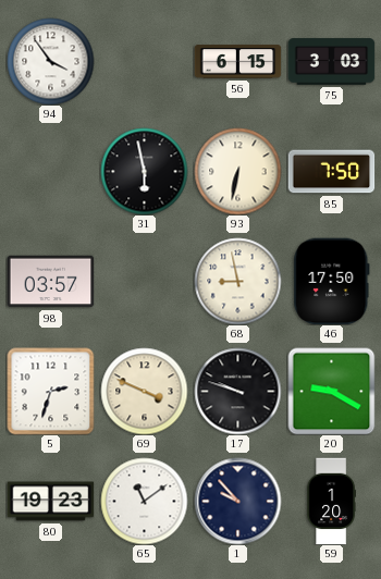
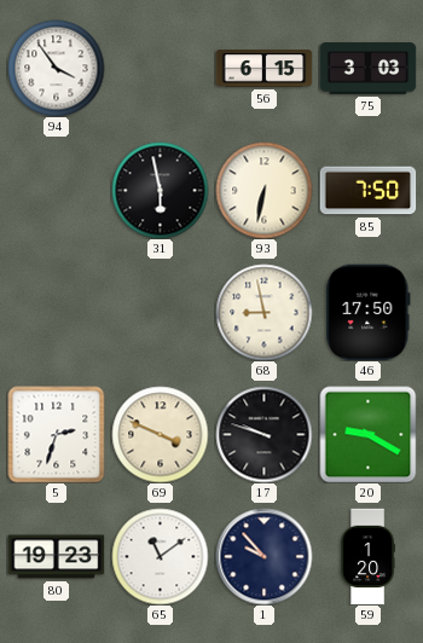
98: 03:57 -> none
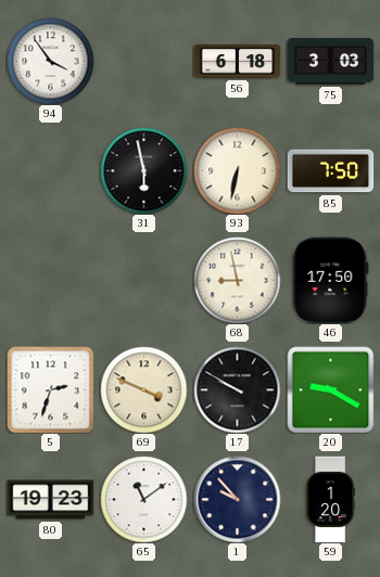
56: 6:15 -> 6:18
17: 9:48 -> 9:50
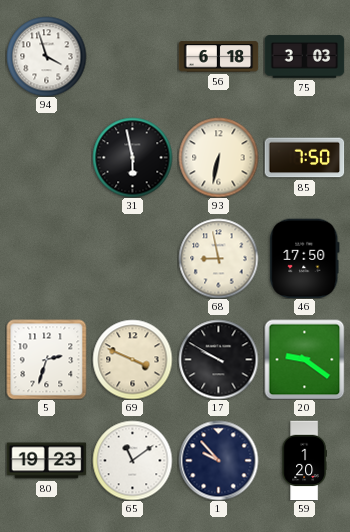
94: 3:54 -> 3:57
20: 9:20 -> 9:21
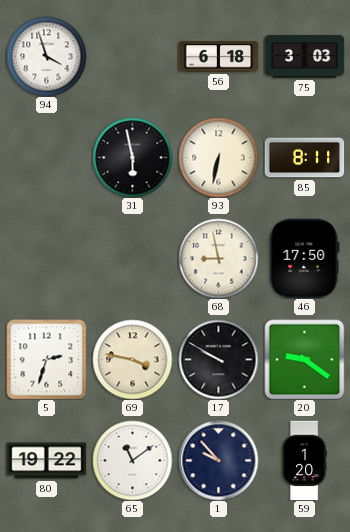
85: 7:50 -> 8:11
69: 3:49 -> 3:47
80: 19:23 -> 19:22
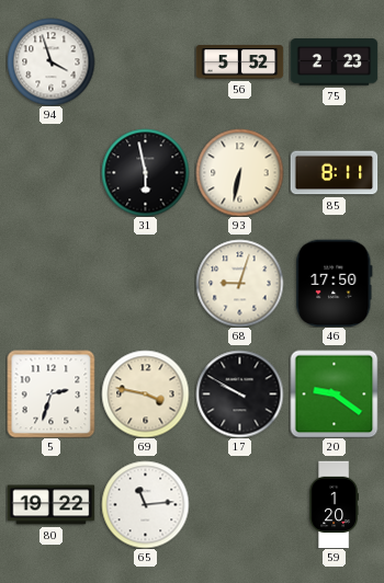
56: 6:18 -> 5:52
75: 3:03 -> 2:23
68: 8:58 -> 9:03
65: 11:09 -> 11:14
1: 9:53 -> none
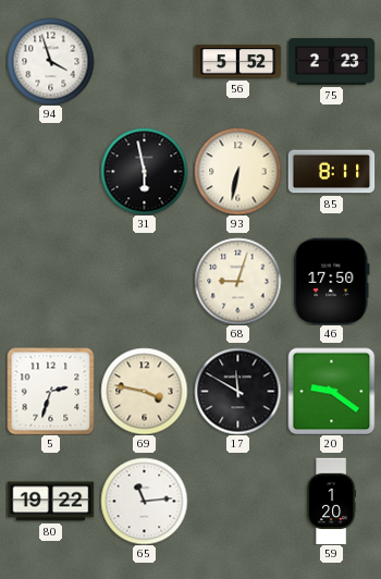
17: 9:50 -> 11:50
